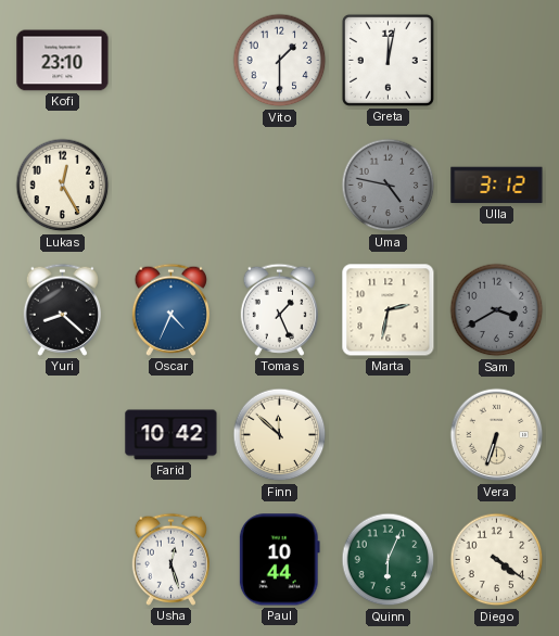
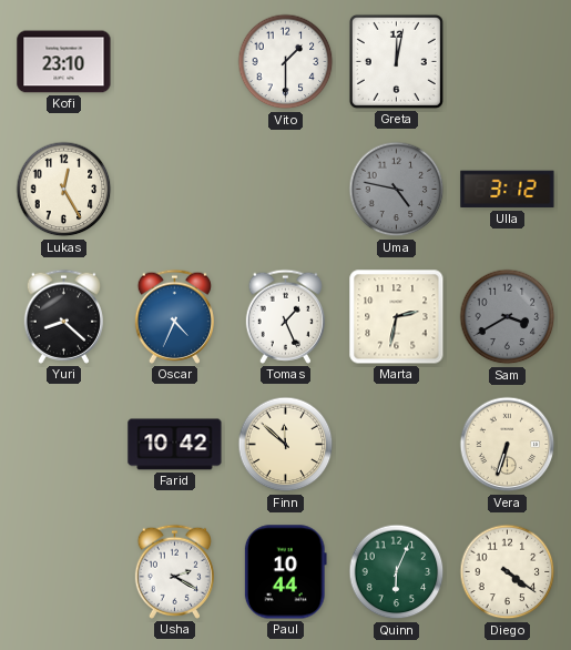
Usha: 12:27 -> 2:20
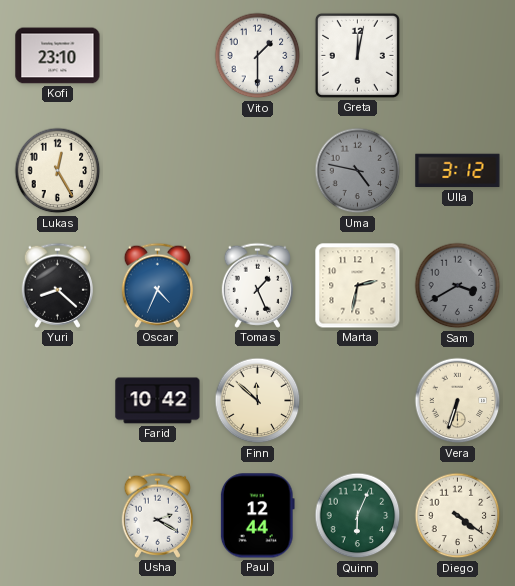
Paul: 10:44 -> 12:44
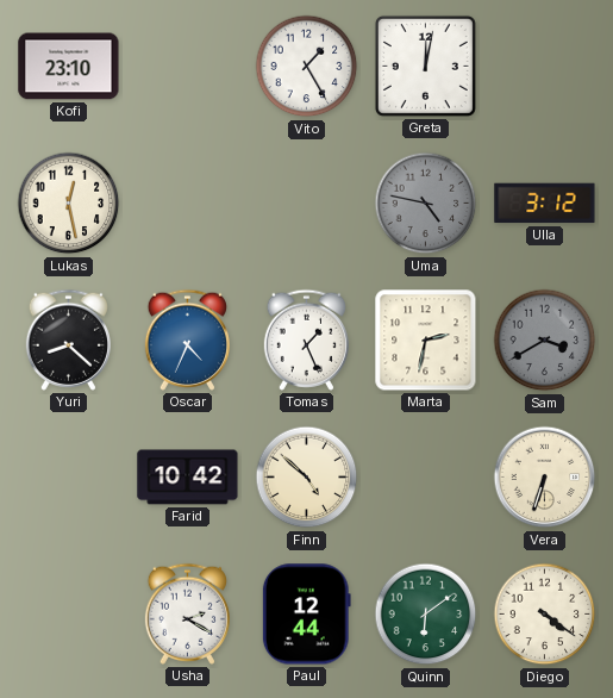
Vito: 1:30 -> 1:25
Lukas: 12:25 -> 12:28
Finn: 11:52 -> 4:52
Quinn: 6:04 -> 6:09
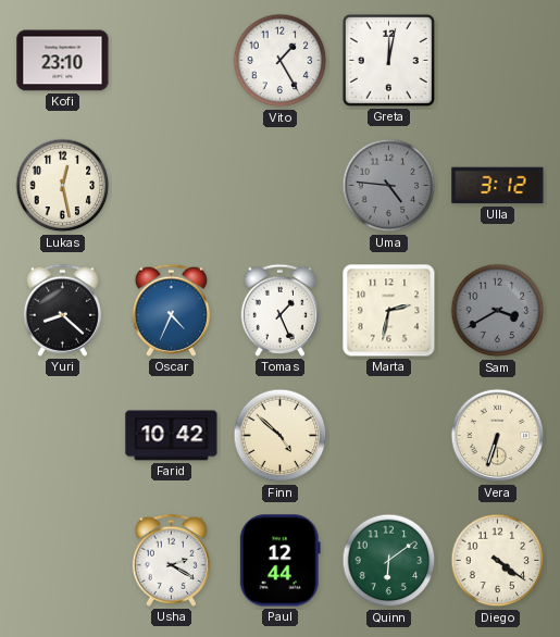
Uma: 4:47 -> 4:46
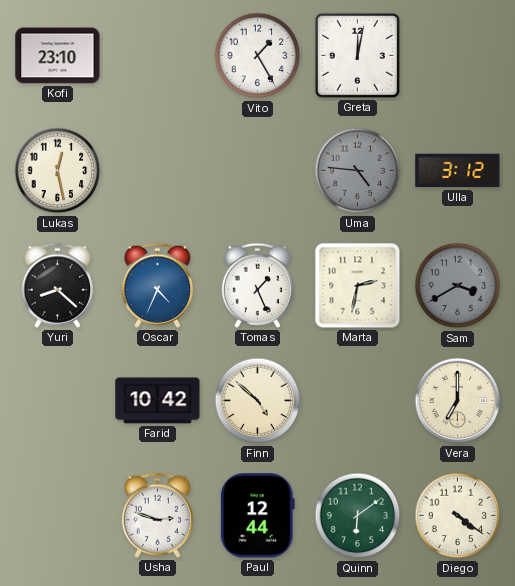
Vera: 6:33 -> 7:00
Usha: 2:20 -> 2:48
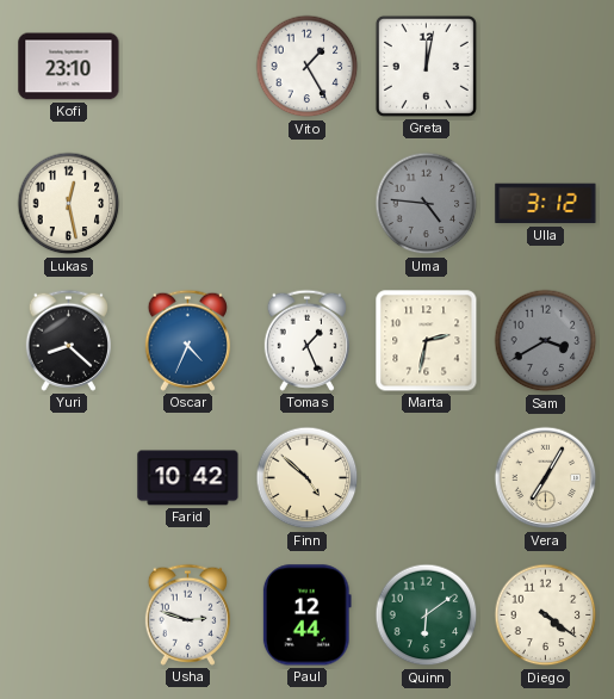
Vera: 7:00 -> 7:05
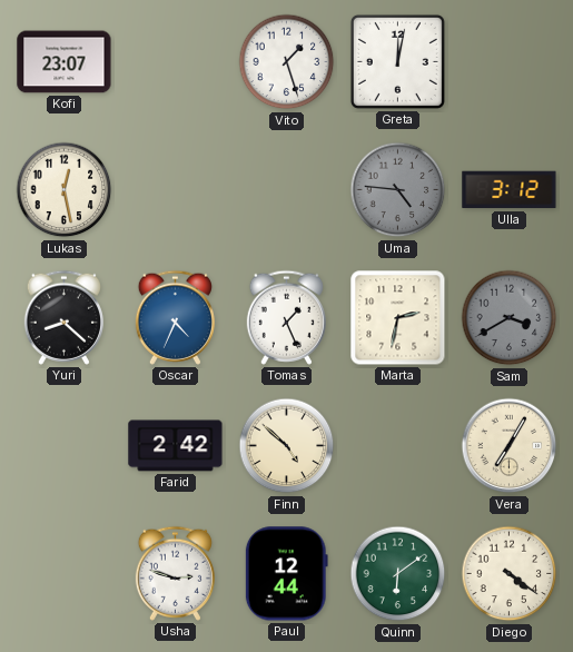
Kofi: 23:10 -> 23:07
Vito: 1:25 -> 1:27
Farid: 10:42 -> 2:42
